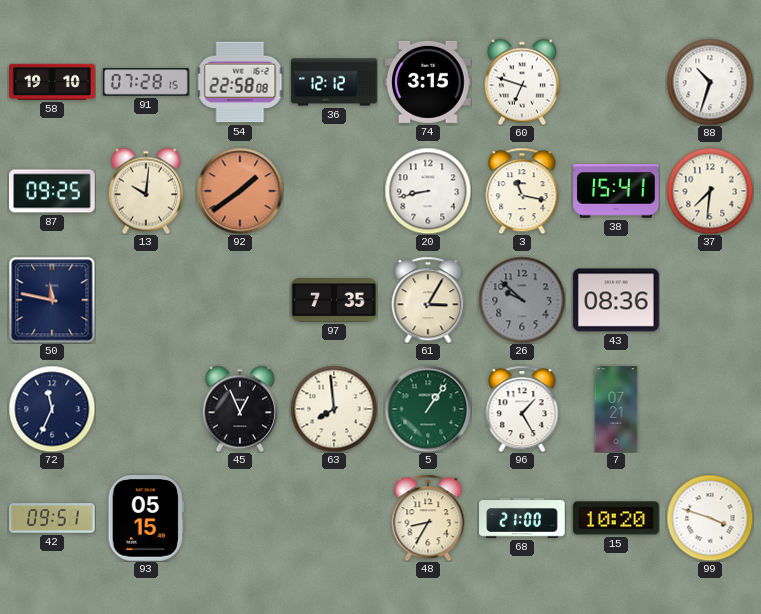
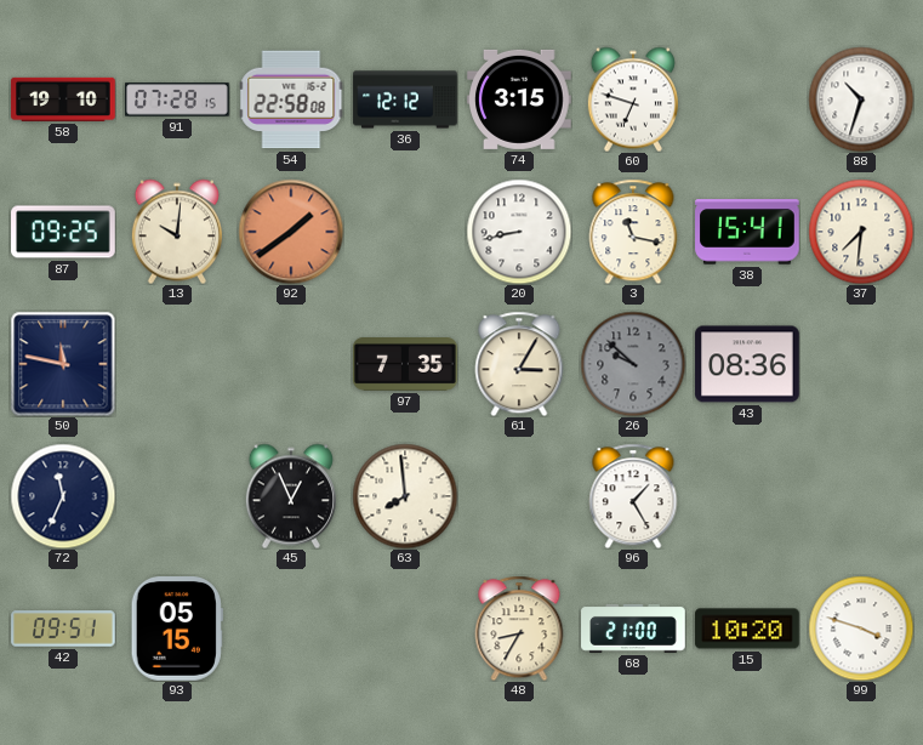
5: 1:06 -> none
7: 07:21 -> none
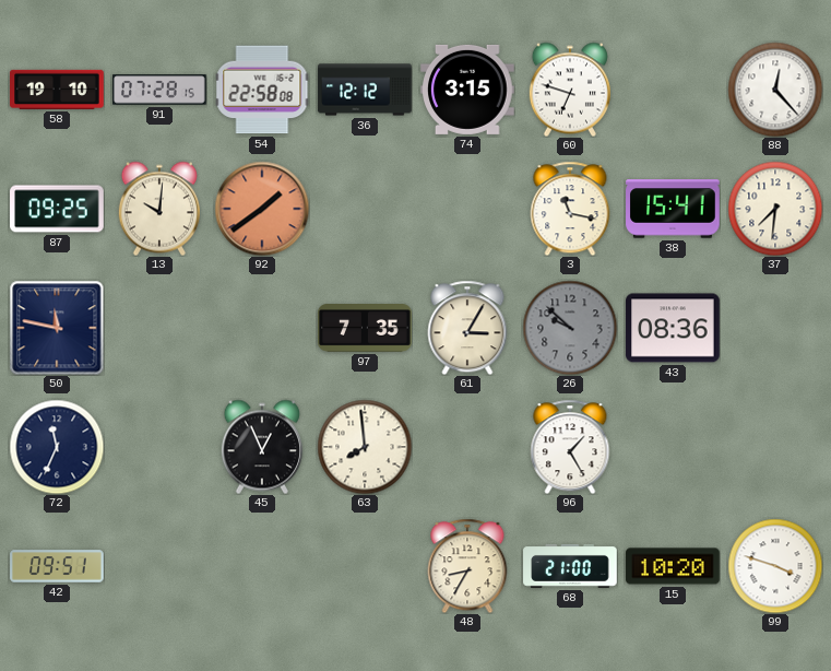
88: 10:33 -> 12:23
20: 8:43 -> none
93: 05:15 -> none
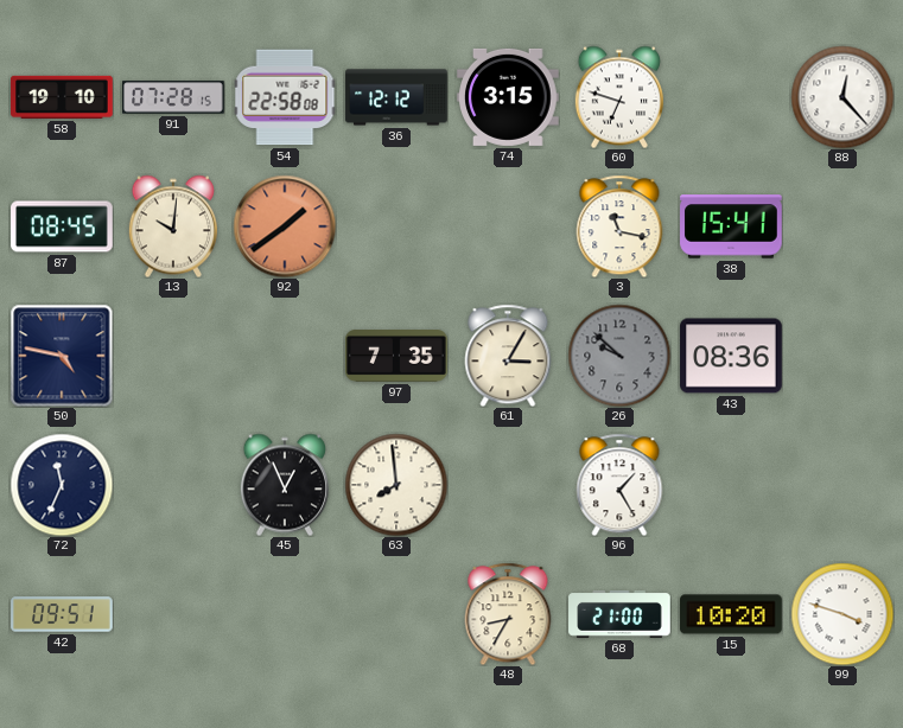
87: 09:25 -> 08:45
37: 7:31 -> none
50: 11:47 -> 4:47
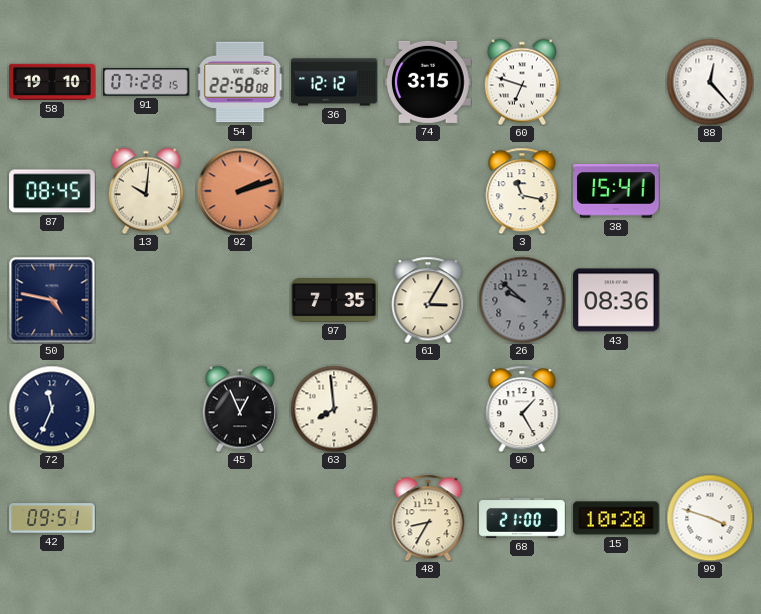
92: 1:39 -> 2:12
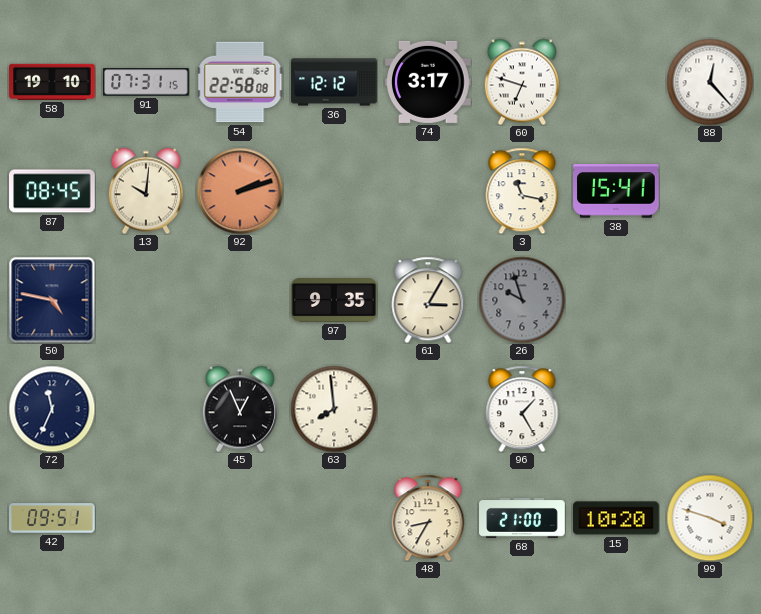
91: 07:28 -> 07:31
74: 3:15 -> 3:17
97: 7:35 -> 9:35
26: 9:52 -> 9:57
43: 08:36 -> none
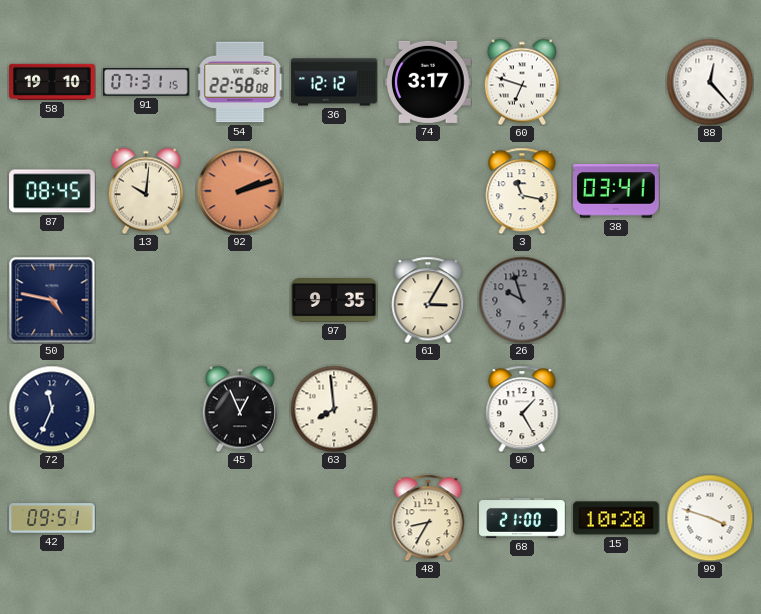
38: 15:41 -> 03:41
